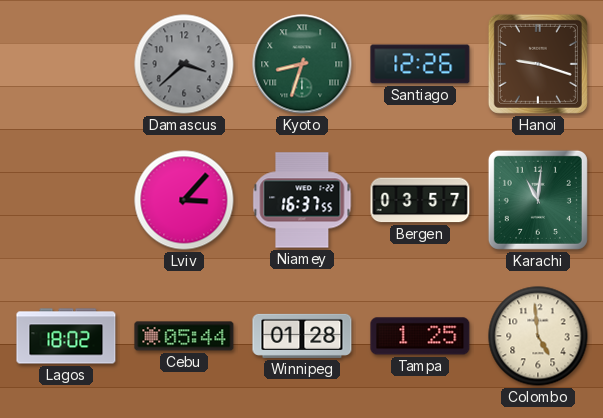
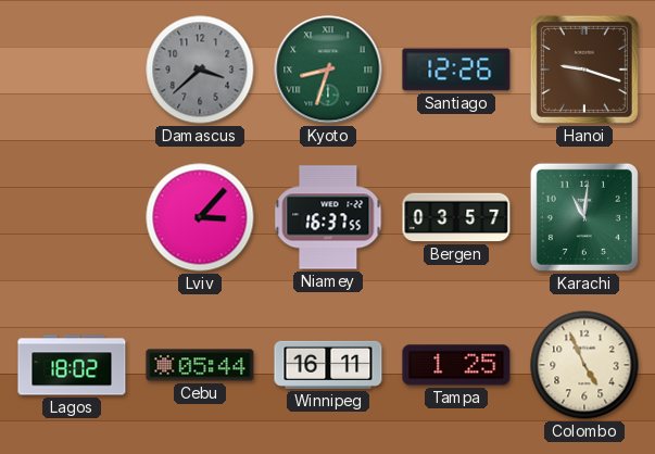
Winnipeg: 01:28 -> 16:11
Colombo: 4:59 -> 4:56
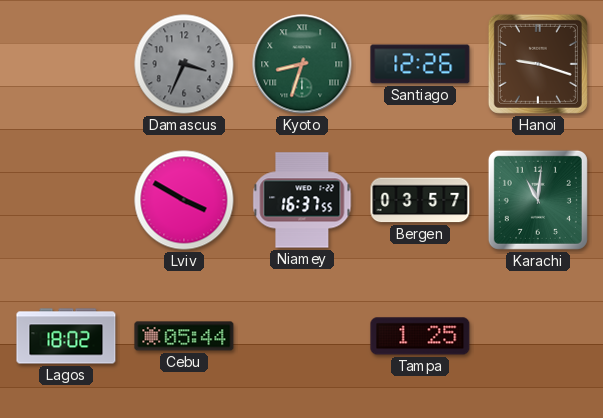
Damascus: 3:38 -> 3:34
Lviv: 3:07 -> 3:50
Winnipeg: 16:11 -> none
Colombo: 4:56 -> none
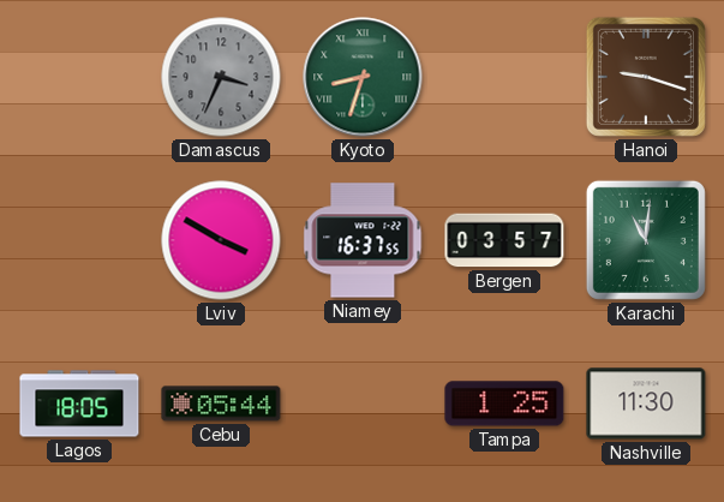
Santiago: 12:26 -> none
Lagos: 18:02 -> 18:05
Nashville: none -> 11:30
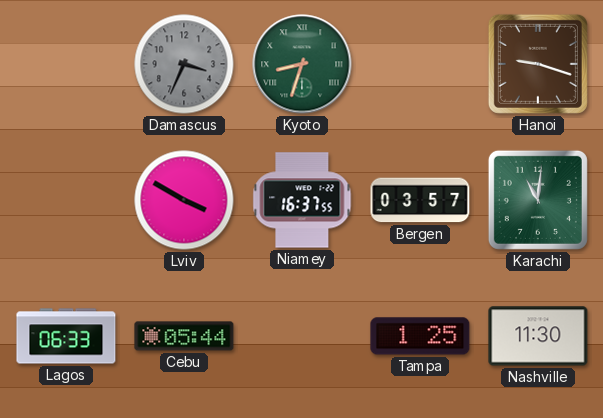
Lagos: 18:05 -> 06:33
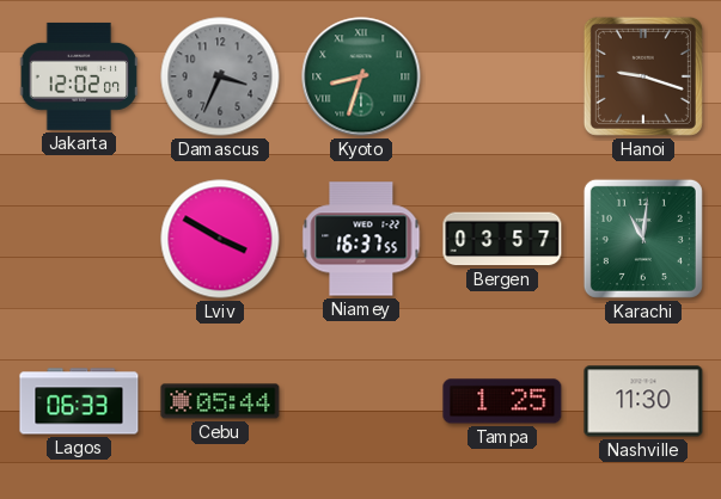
Jakarta: none -> 12:02
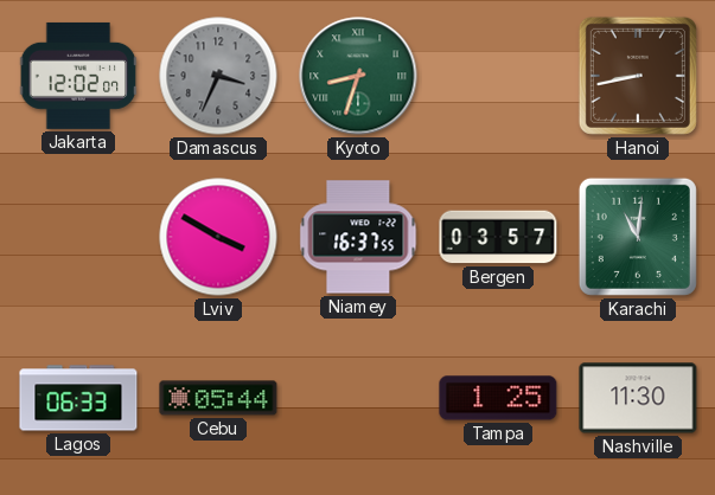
Hanoi: 9:18 -> 8:43
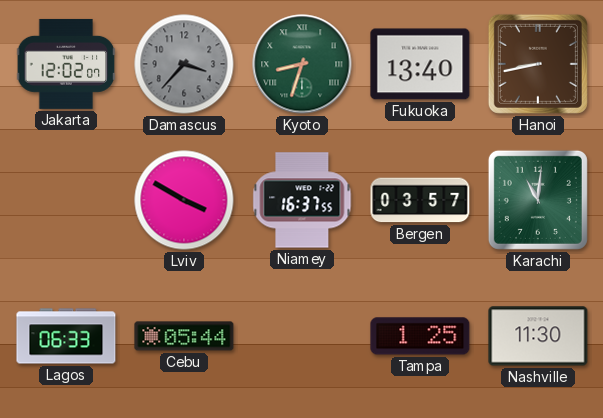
Damascus: 3:34 -> 3:37
Fukuoka: none -> 13:40
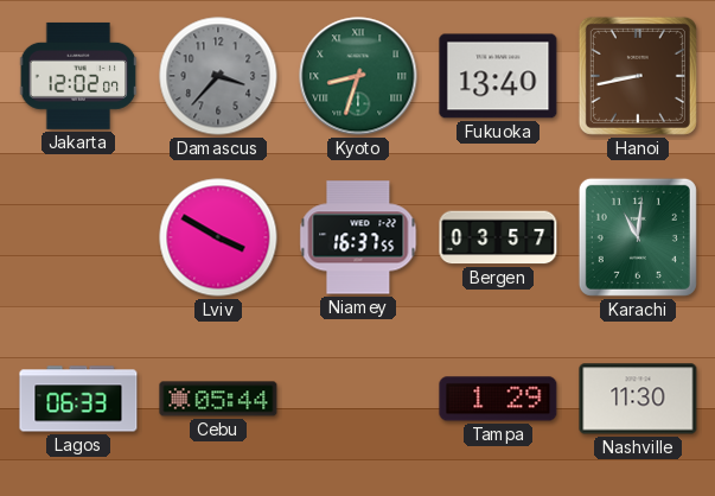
Tampa: 1:25 -> 1:29
